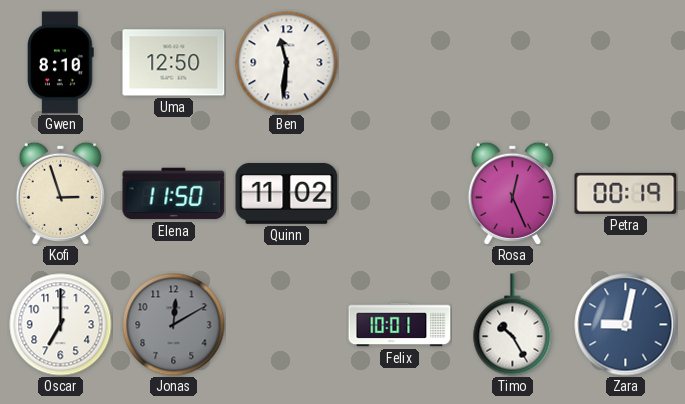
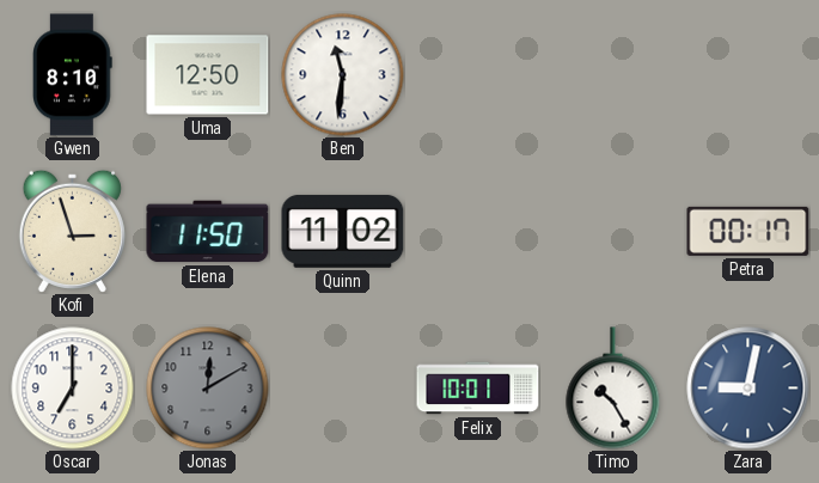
Rosa: 12:26 -> none
Petra: 00:19 -> 00:17
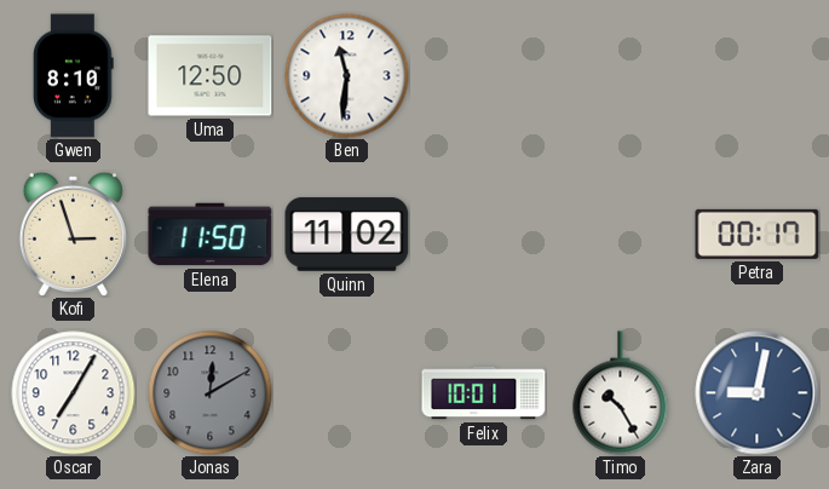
Oscar: 7:00 -> 7:05
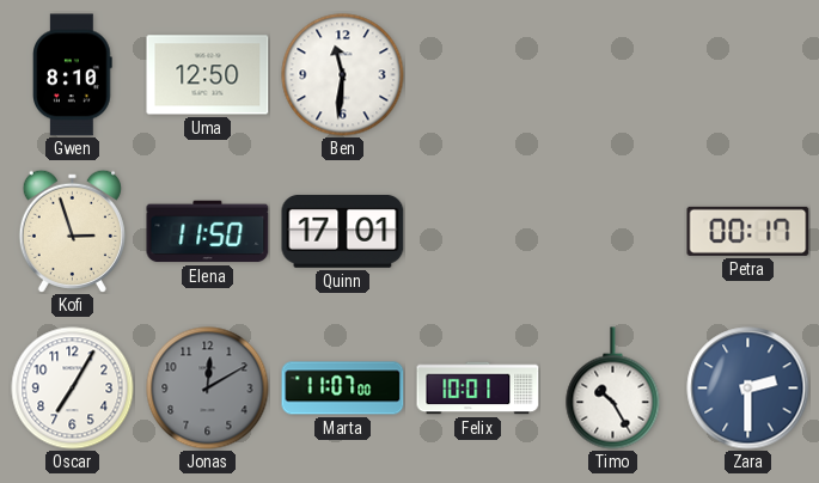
Quinn: 11:02 -> 17:01
Marta: none -> 11:07
Zara: 9:02 -> 2:30
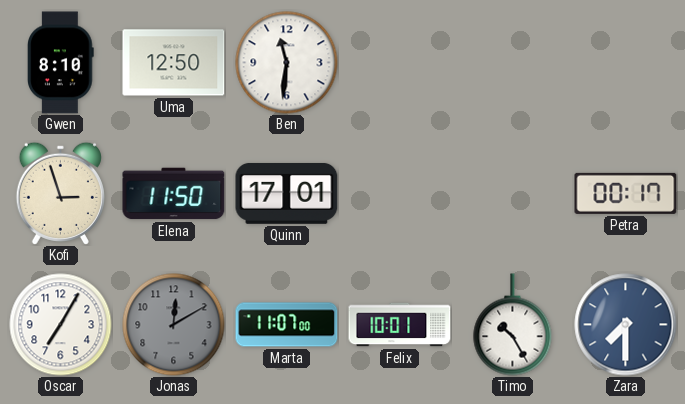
Zara: 2:30 -> 7:30
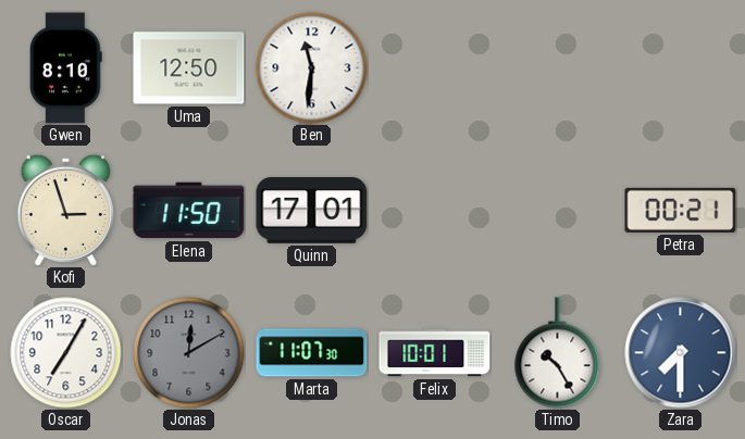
Petra: 00:17 -> 00:21
Marta: 11:07:00 -> 11:07:30
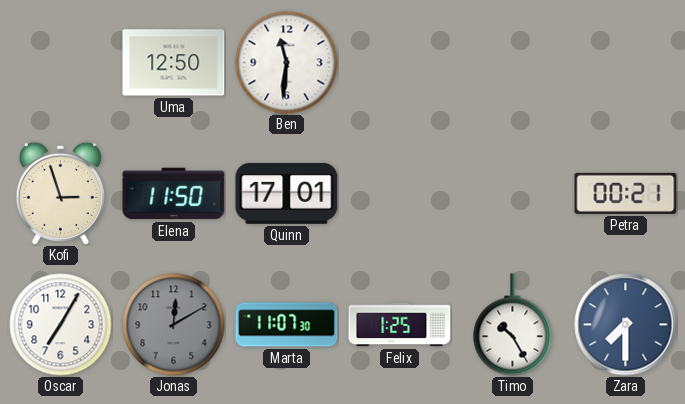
Gwen: 8:10 -> none
Felix: 10:01 -> 1:25
